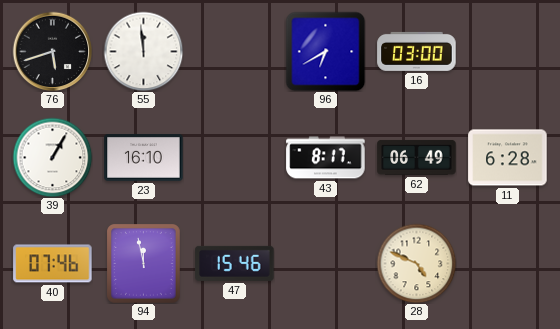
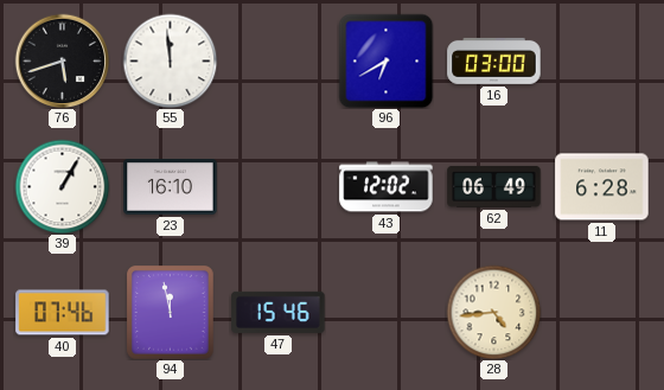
43: 8:17 -> 12:02
28: 4:49 -> 4:44
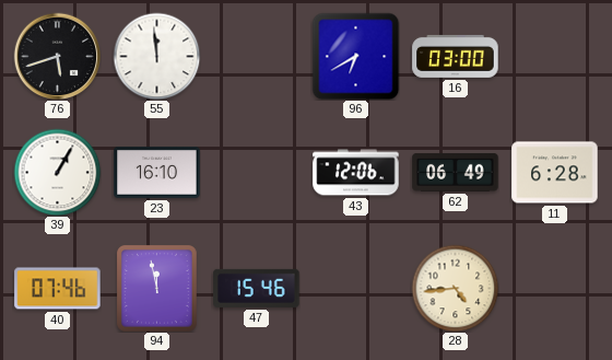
43: 12:02 -> 12:06
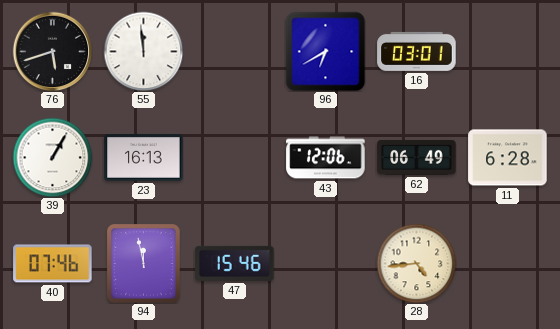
16: 03:00 -> 03:01
23: 16:10 -> 16:13
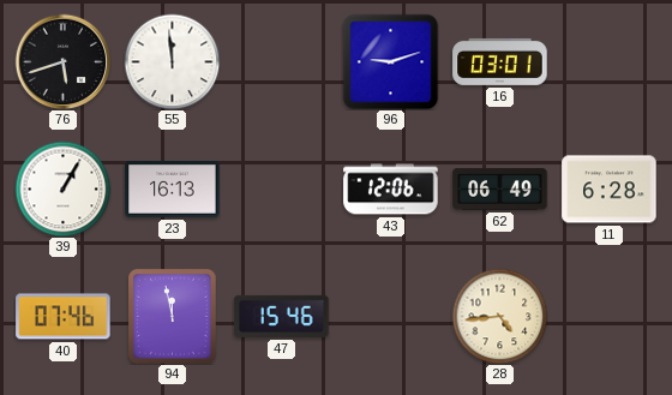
96: 6:40 -> 9:12
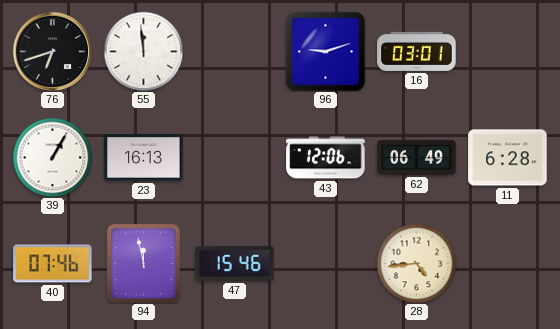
76: 5:42 -> 6:42
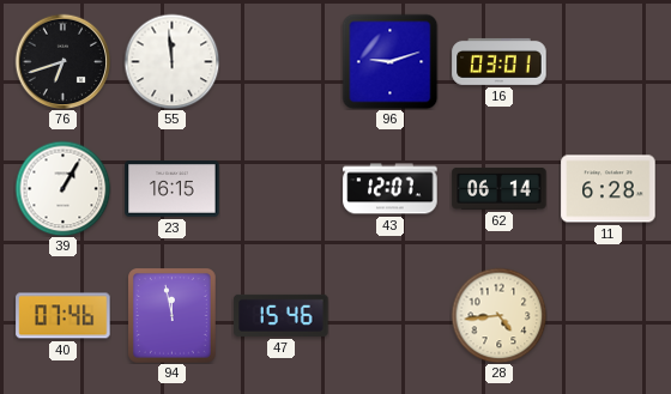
23: 16:13 -> 16:15
43: 12:06 -> 12:07
62: 06:49 -> 06:14
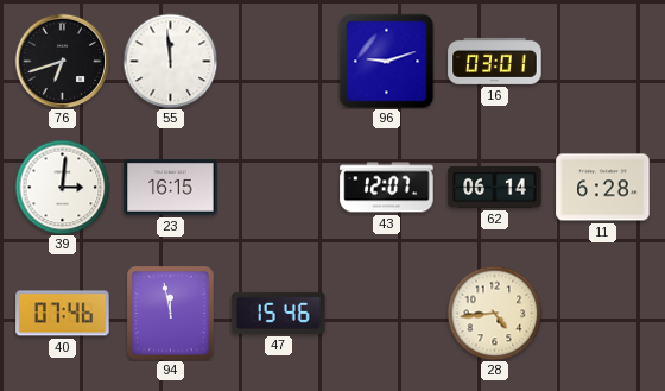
39: 1:05 -> 3:01
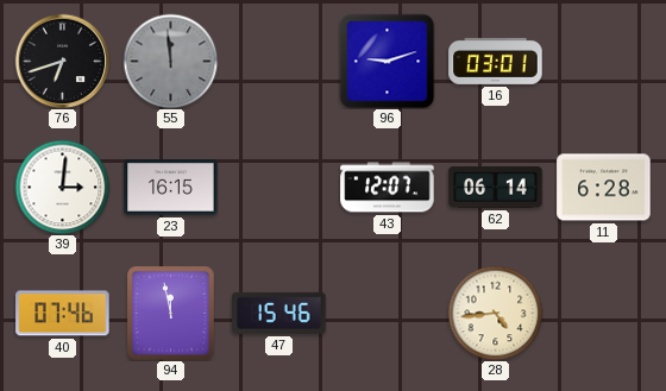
55 dial: white -> grey
